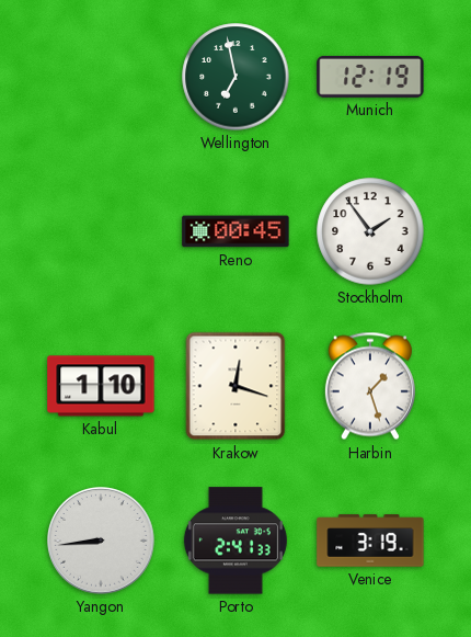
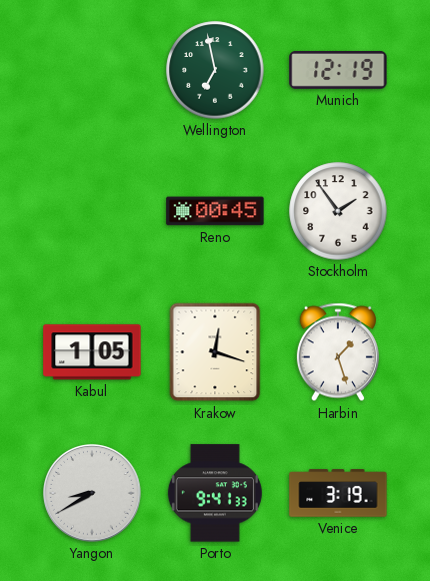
Kabul: 1:10 -> 1:05
Yangon: 8:44 -> 8:40
Porto: 2:41 -> 9:41
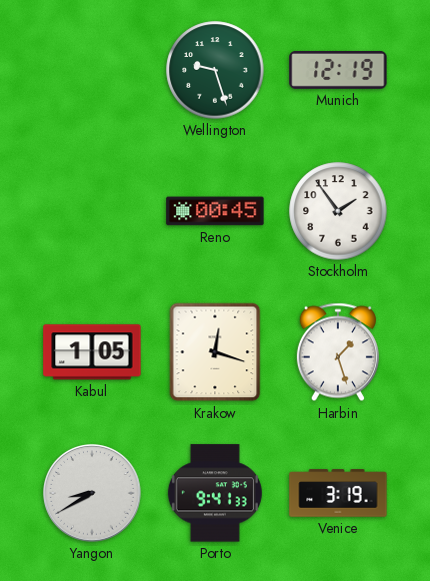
Wellington: 6:58 -> 9:27
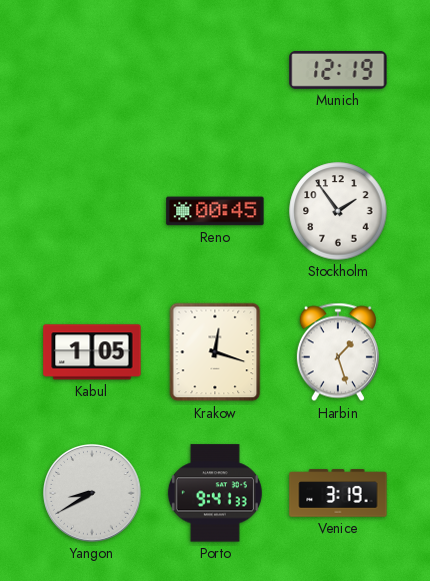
Wellington: 9:27 -> none
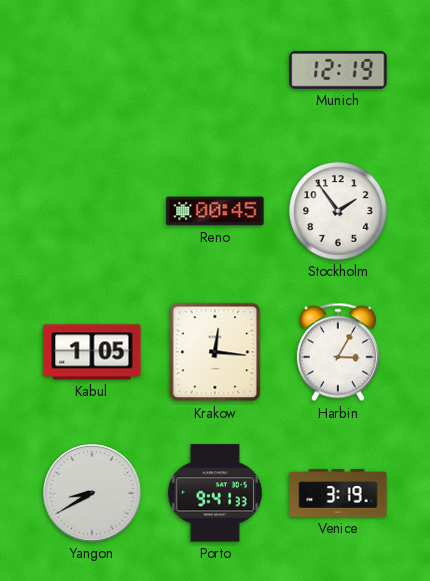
Krakow: 12:18 -> 12:16
Harbin: 1:27 -> 3:05
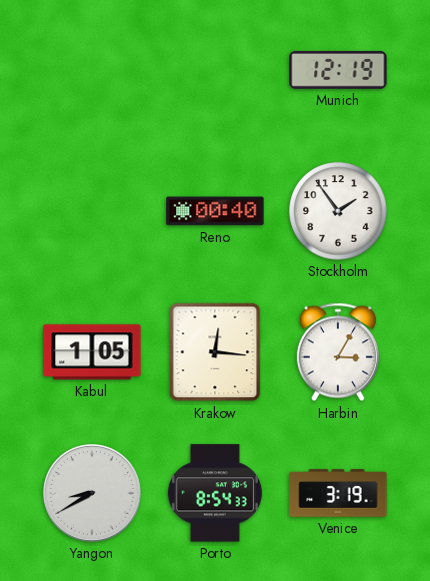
Reno: 00:45 -> 00:40
Porto: 9:41 -> 8:54
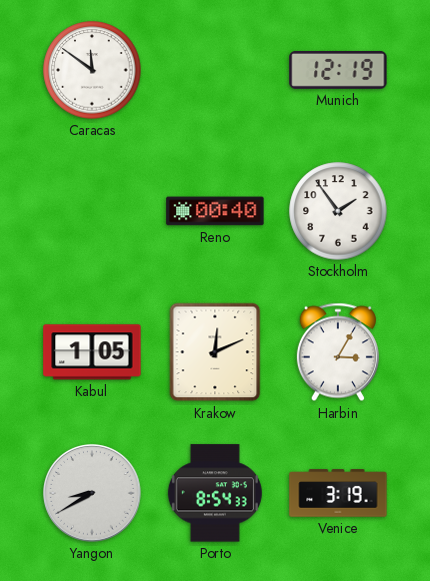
Caracas: none -> 11:51
Krakow: 12:16 -> 12:11
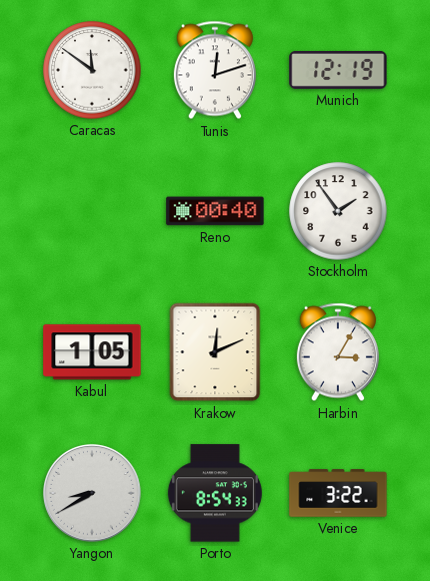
Tunis: none -> 12:12
Venice: 3:19 -> 3:22
